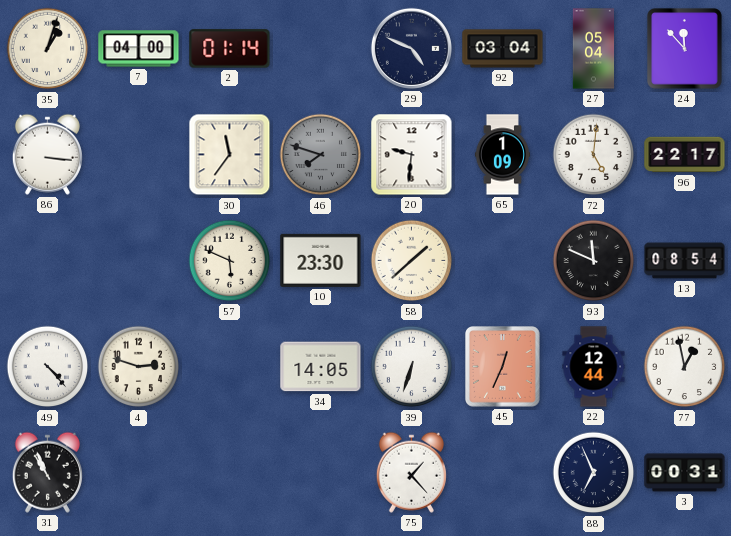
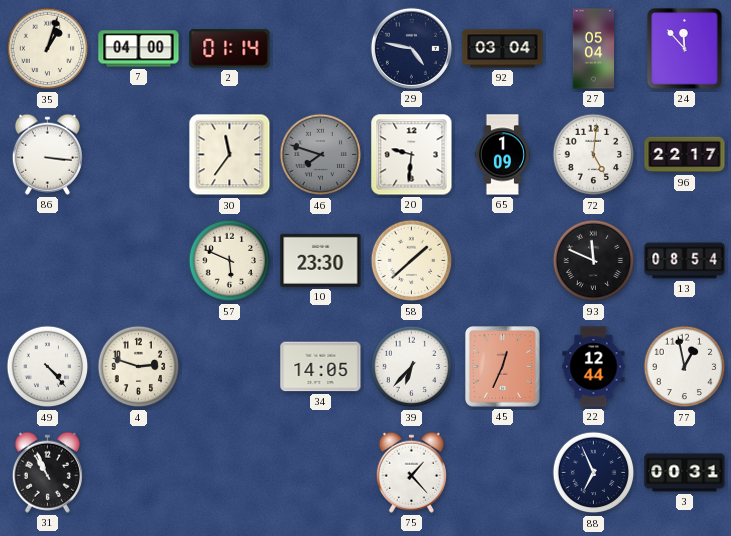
29: 4:49 -> 4:47
39: 6:33 -> 6:37
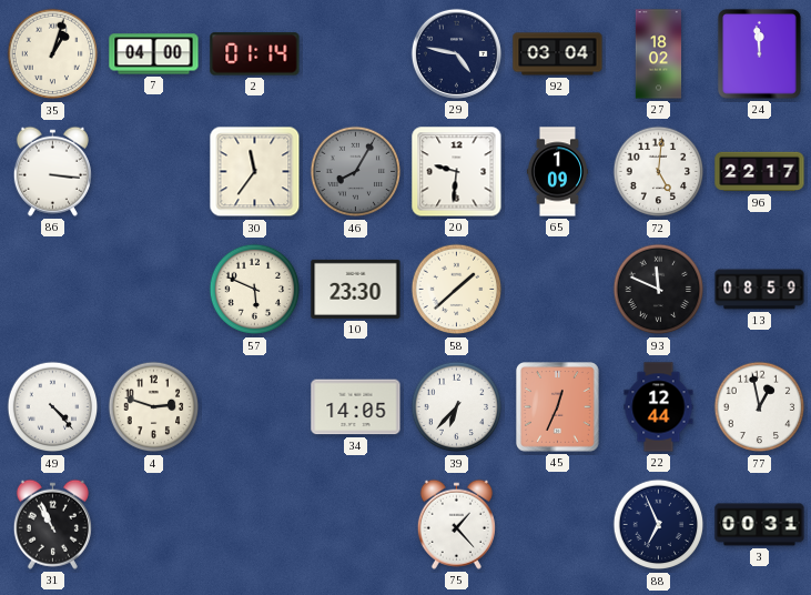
27: 05:04 -> 18:02
24: 11:53 -> 11:59
46: 7:48 -> 8:05
13: 08:54 -> 08:59
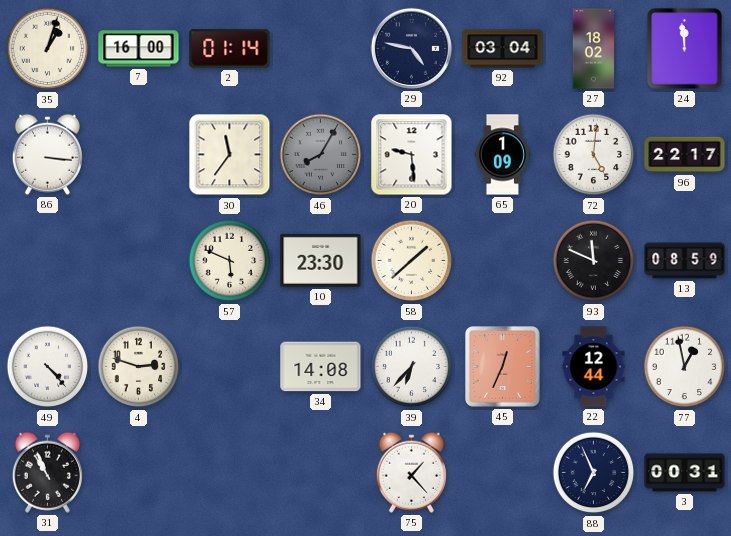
7: 04:00 -> 16:00
20: 9:31 -> 9:29
34: 14:05 -> 14:08
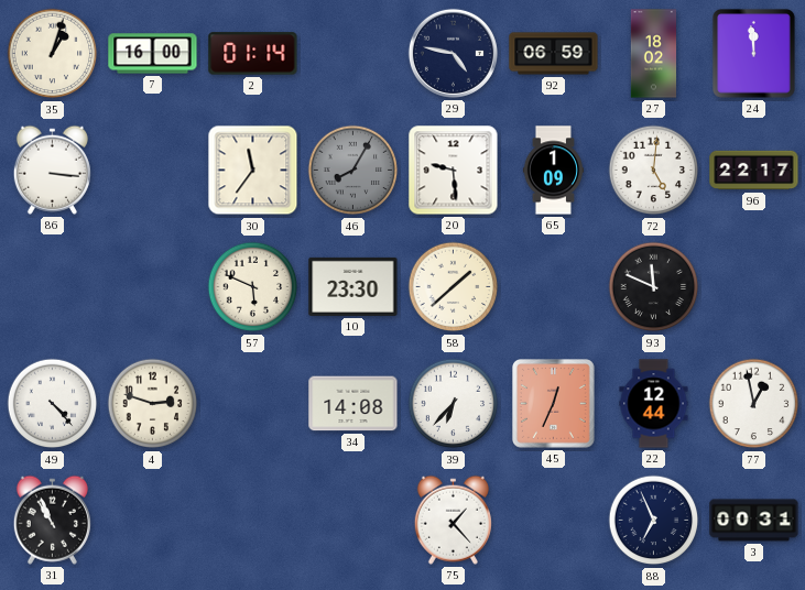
92: 03:04 -> 06:59
13: 08:59 -> none
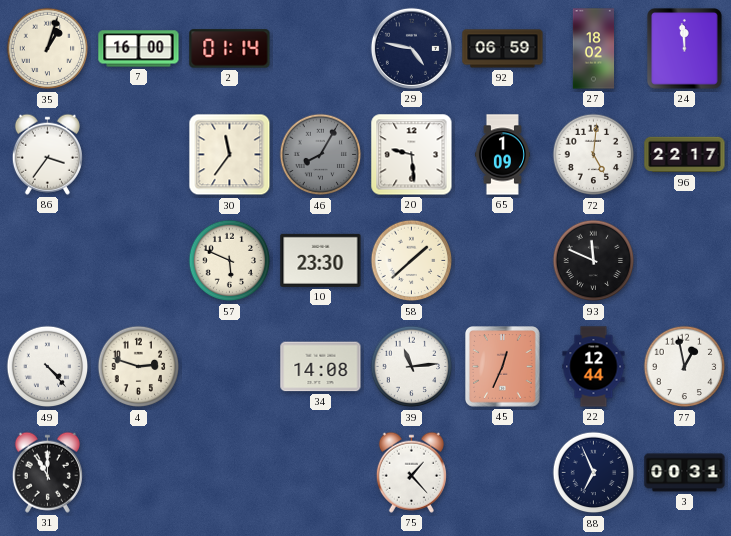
86: 3:16 -> 3:36
39: 6:37 -> 11:14
31: 10:56 -> 11:00
